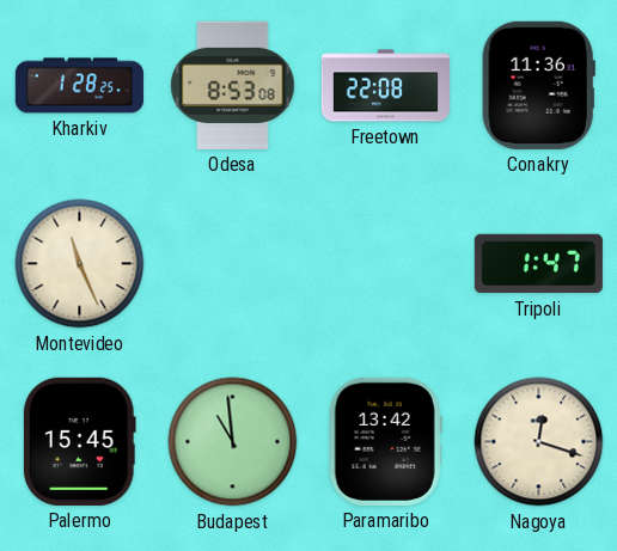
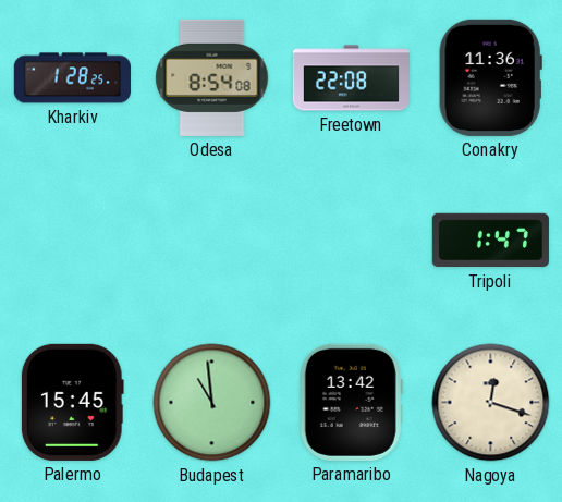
Odesa: 8:53 -> 8:54
Montevideo: 11:26 -> none
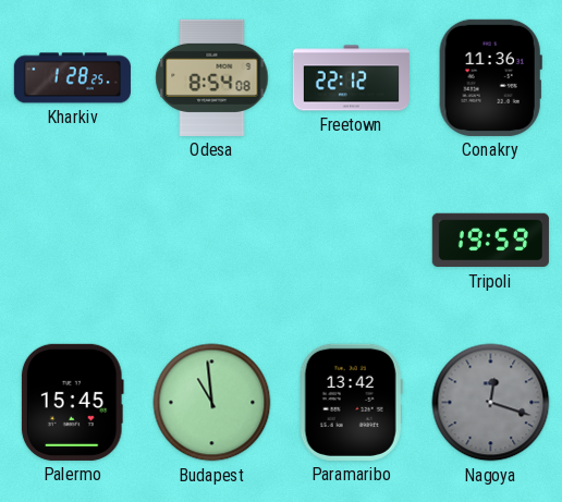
Freetown: 22:08 -> 22:12
Tripoli: 1:47 -> 19:59
Nagoya dial: cream -> grey
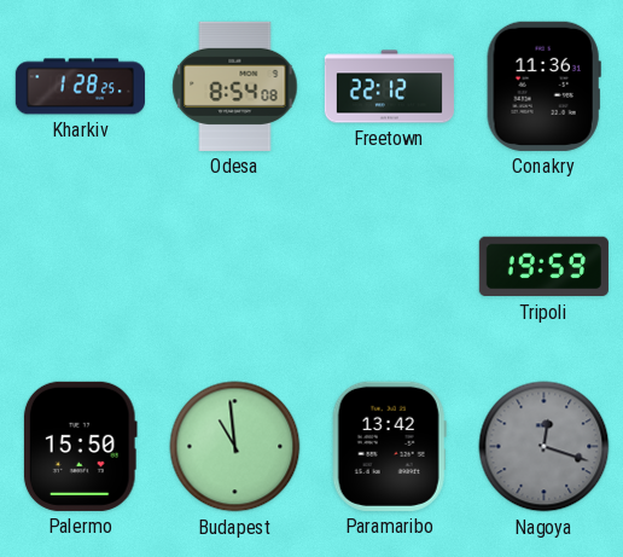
Palermo: 15:45 -> 15:50
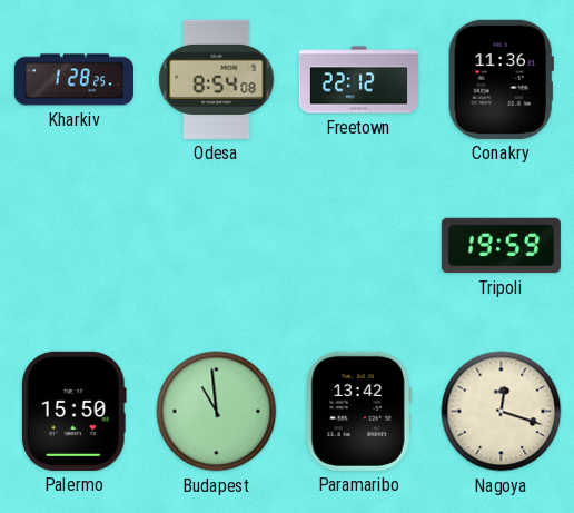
Nagoya dial: grey -> cream
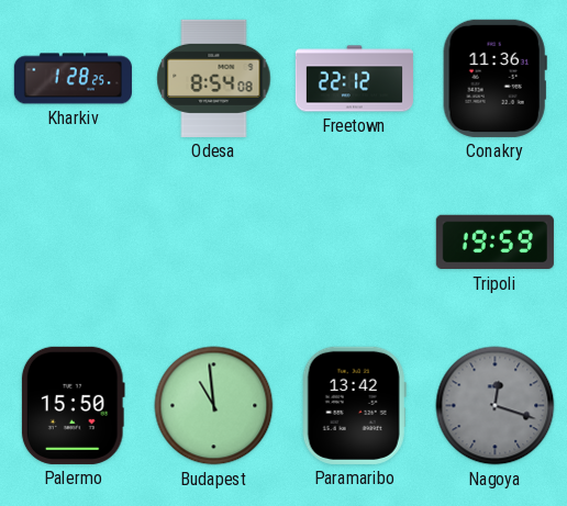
Nagoya dial: cream -> grey
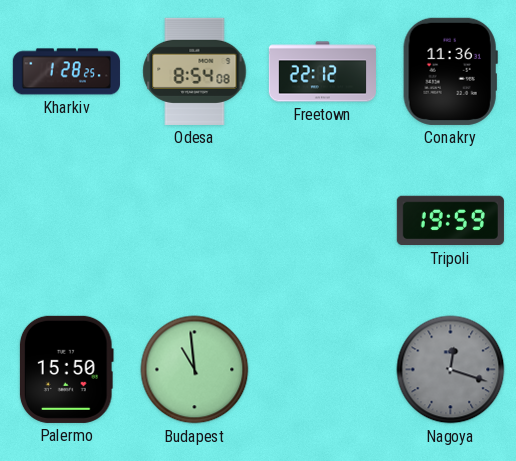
Paramaribo: 13:42 -> none
